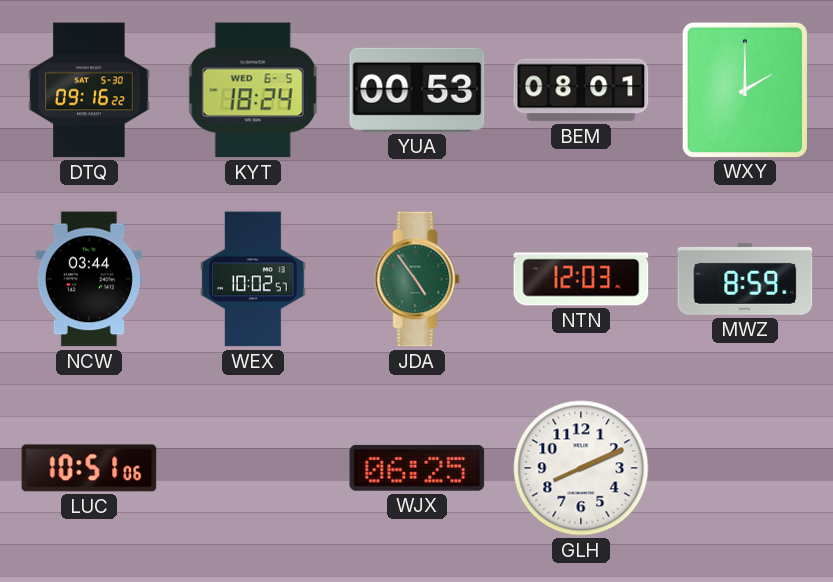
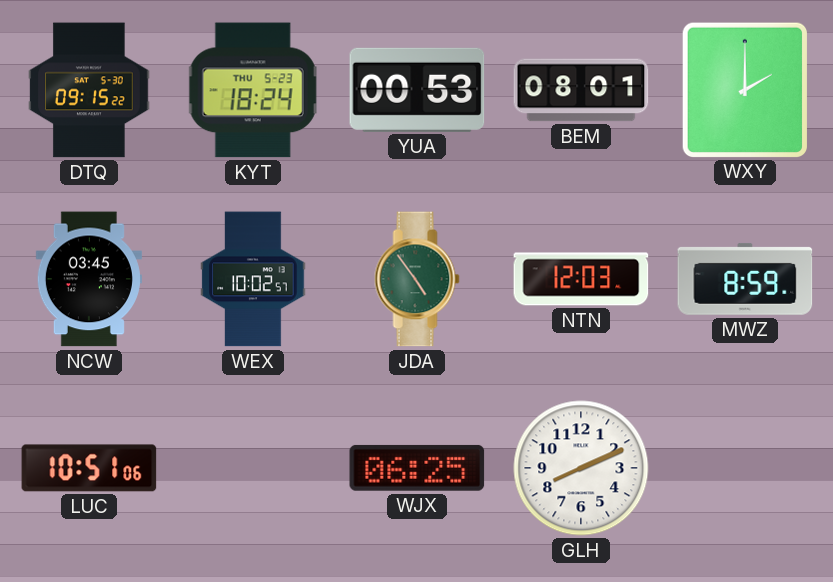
DTQ: 09:16 -> 09:15
KYT date: WED 6-5 -> THU 5-23
NCW: 03:44 -> 03:45
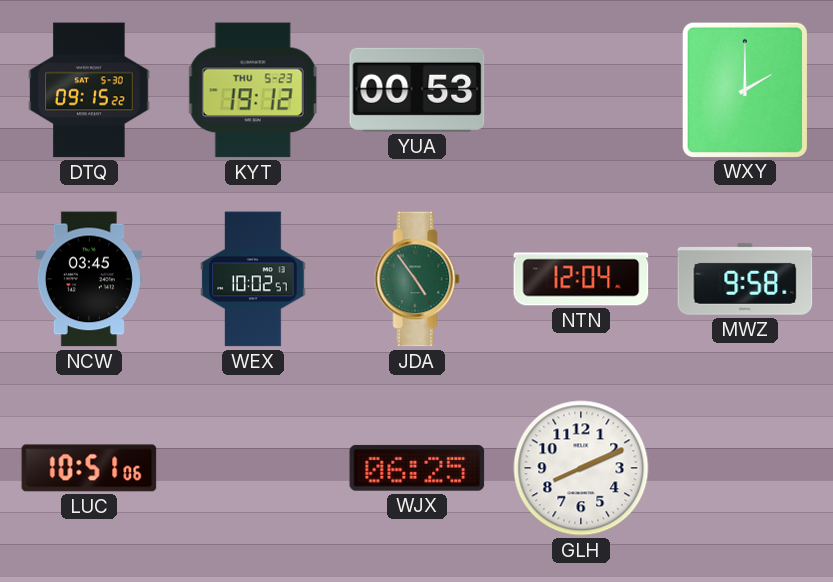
KYT: 18:24 -> 19:12
BEM: 08:01 -> none
NTN: 12:03 -> 12:04
MWZ: 8:59 -> 9:58
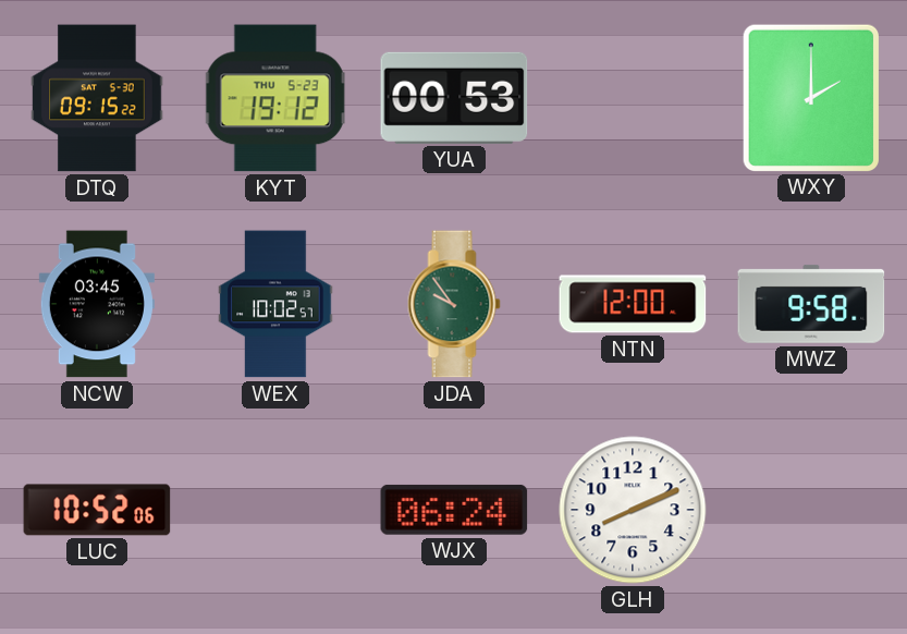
JDA: 4:54 -> 9:54
NTN: 12:04 -> 12:00
LUC: 10:51 -> 10:52
WJX: 06:25 -> 06:24
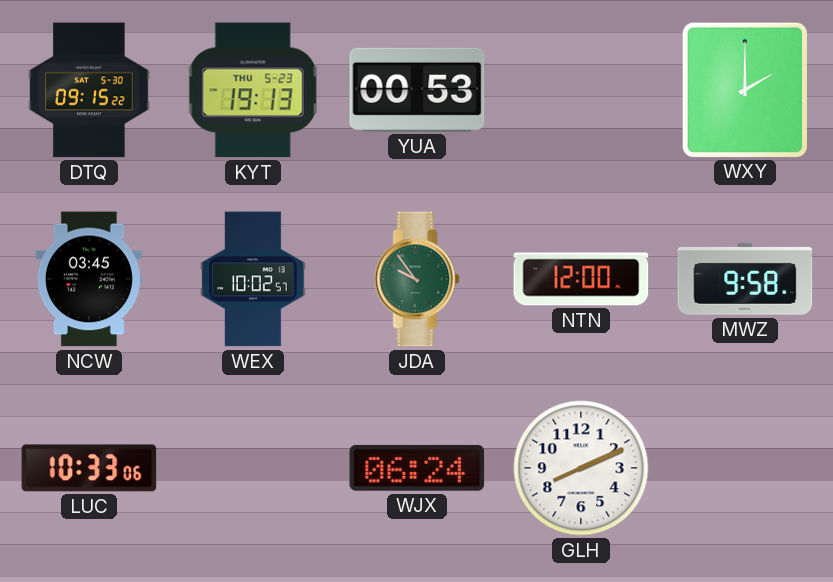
KYT: 19:12 -> 19:13
LUC: 10:52 -> 10:33
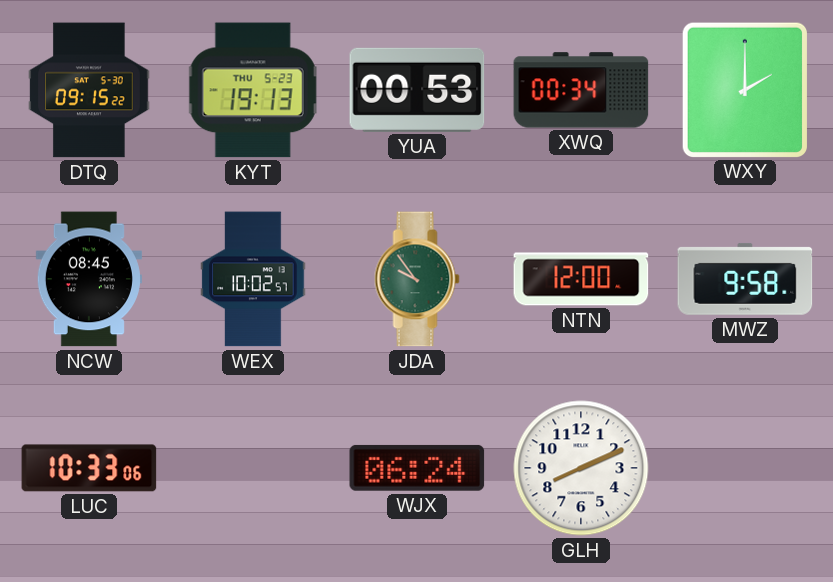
XWQ: none -> 00:34
NCW: 03:45 -> 08:45
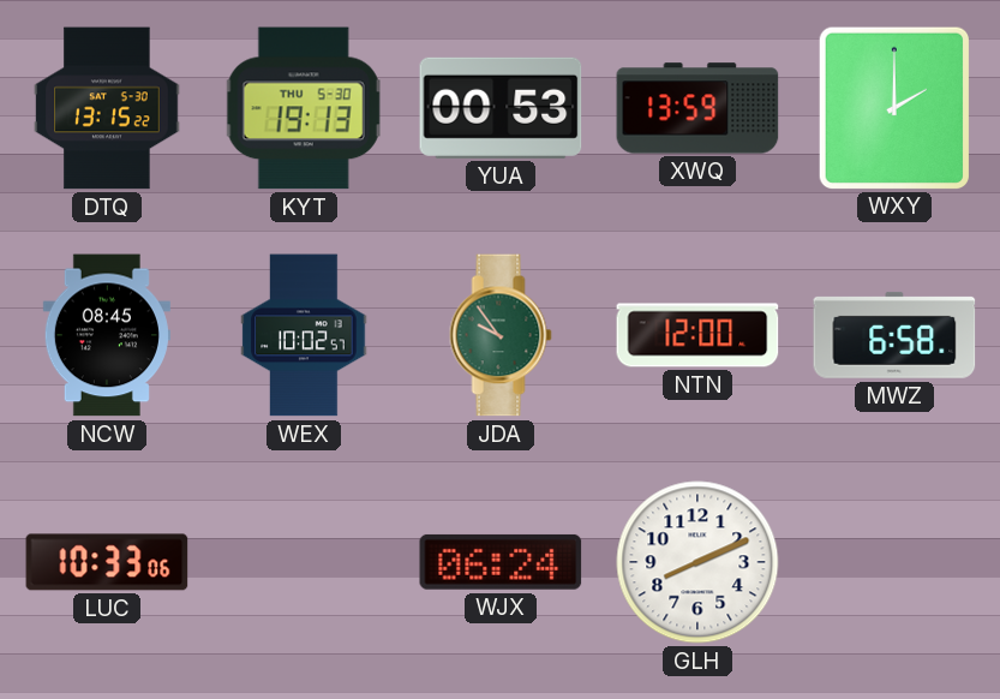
DTQ: 09:15 -> 13:15
KYT date: THU 5-23 -> THU 5-30
XWQ: 00:34 -> 13:59
MWZ: 9:58 -> 6:58
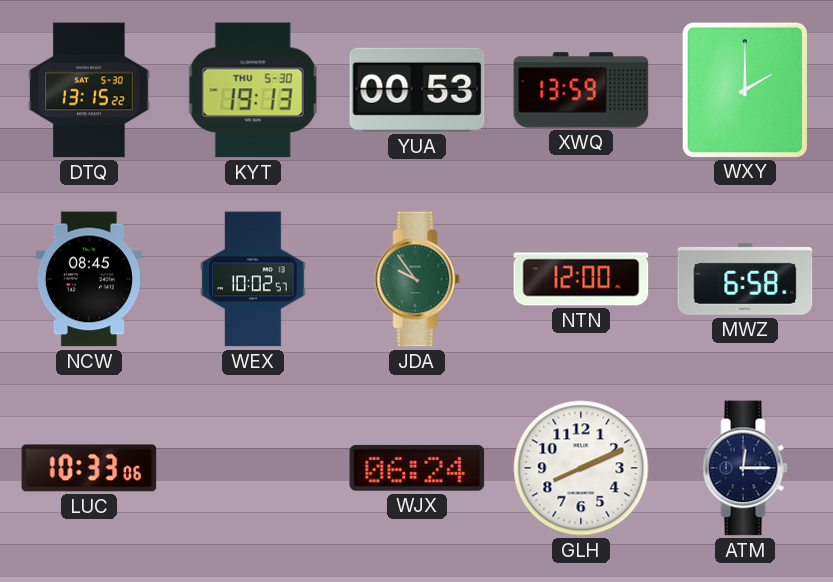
ATM: none -> 12:15
